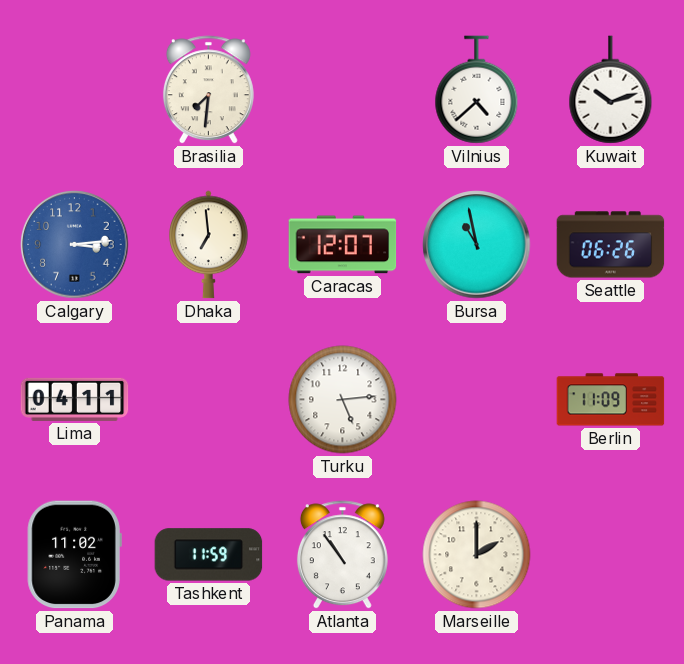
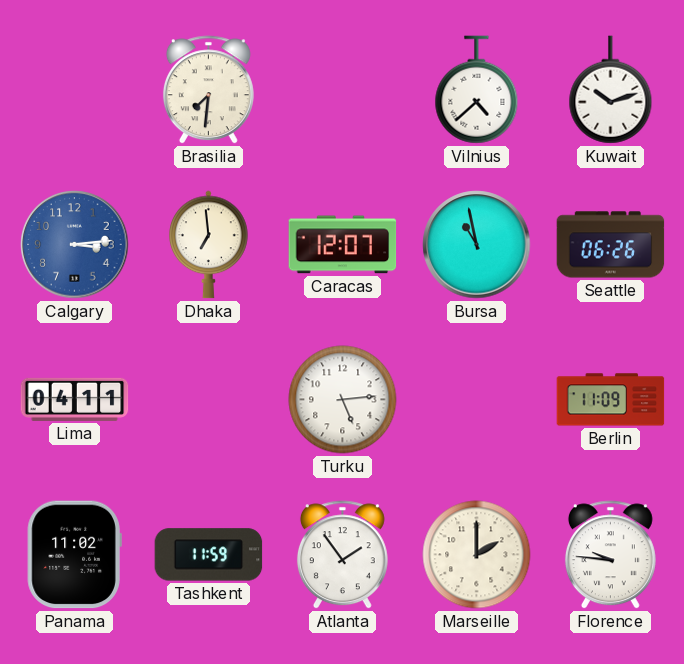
Atlanta: 10:54 -> 1:54
Florence: none -> 9:46
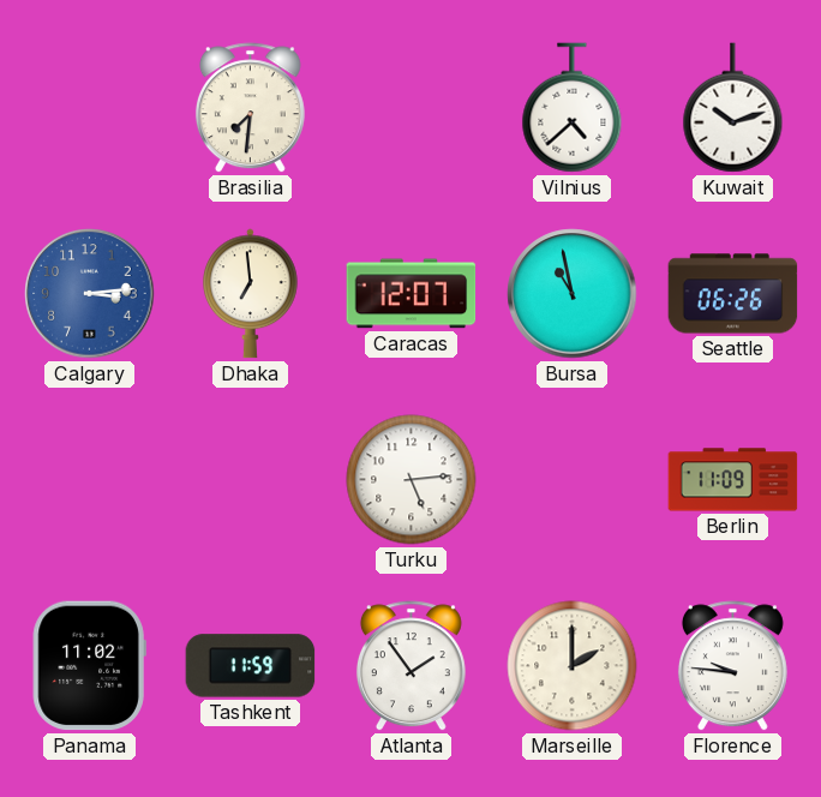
Lima: 04:11 -> none
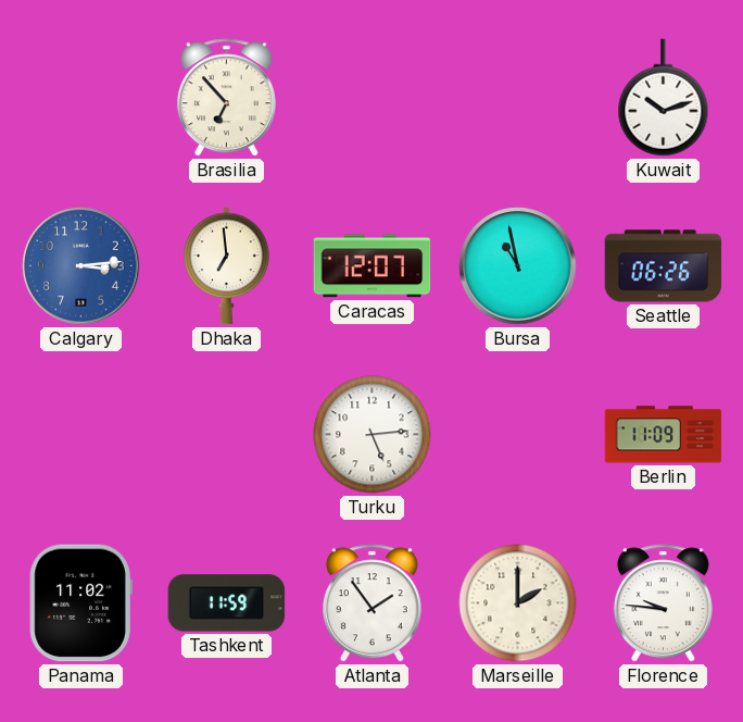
Brasilia: 7:31 -> 6:53
Vilnius: 4:38 -> none
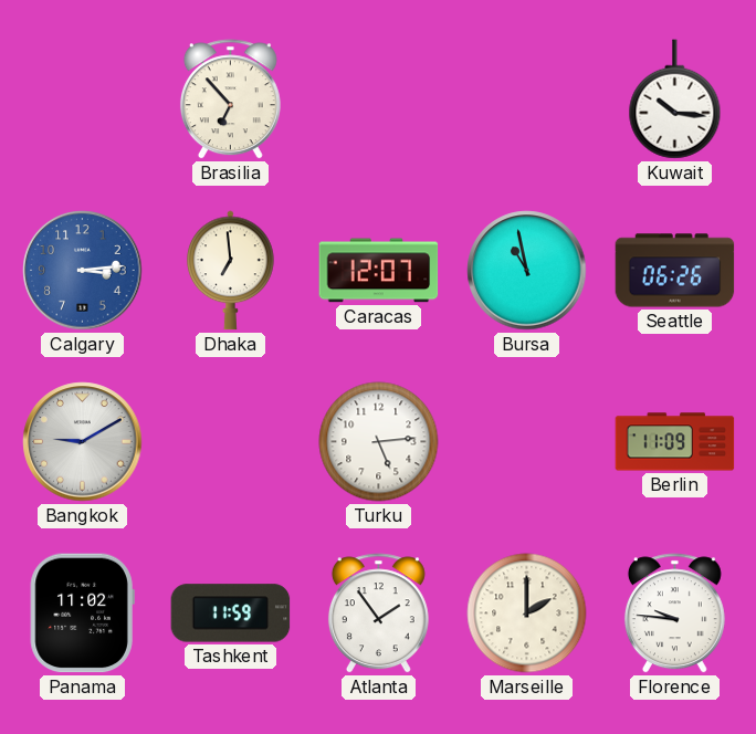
Kuwait: 10:12 -> 10:16
Bangkok: none -> 9:10
